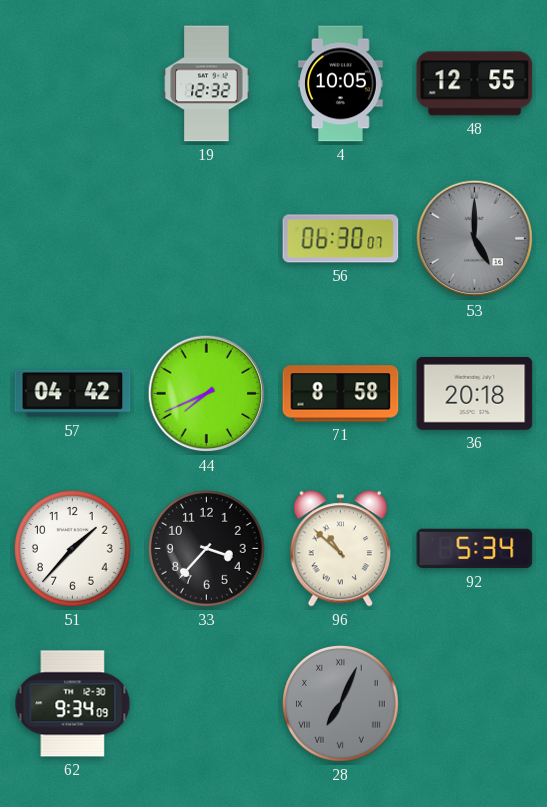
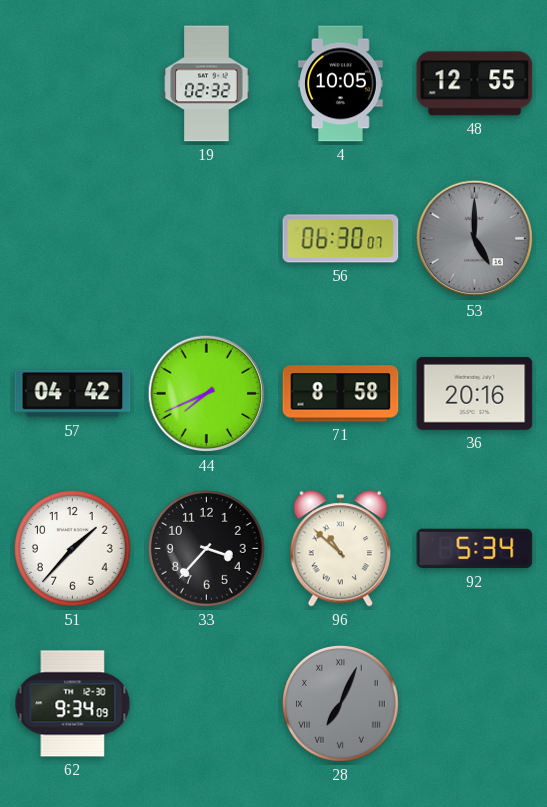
19: 12:32 -> 02:32
36: 20:18 -> 20:16
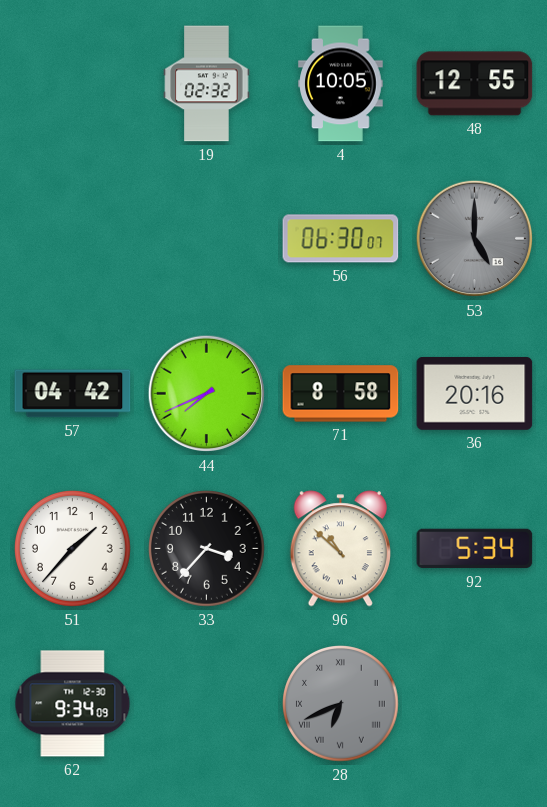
28: 7:04 -> 6:41
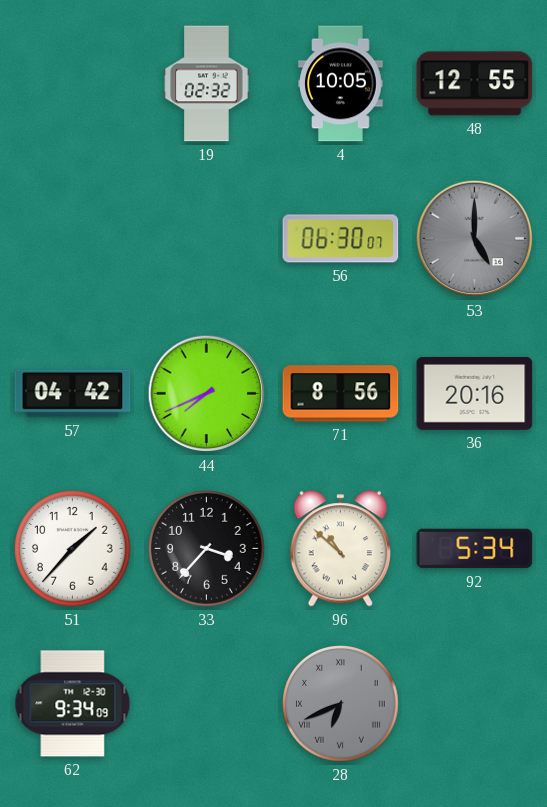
71: 8:58 -> 8:56
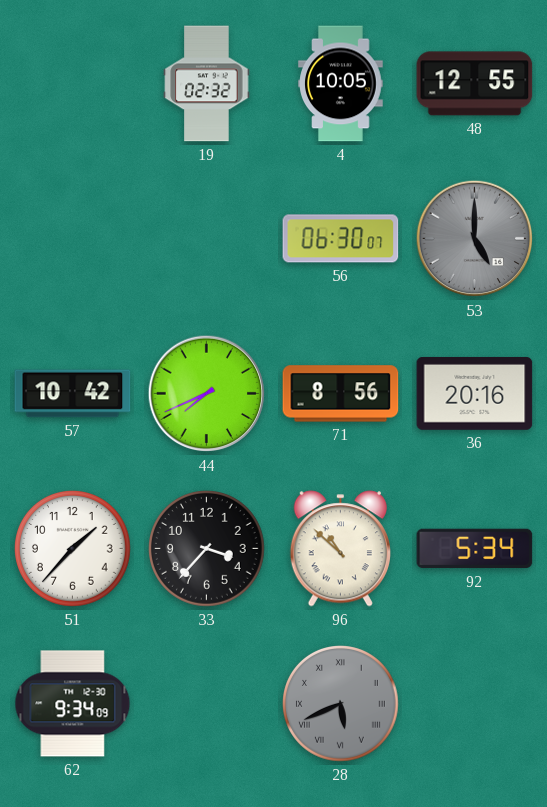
57: 04:42 -> 10:42
28: 6:41 -> 5:41
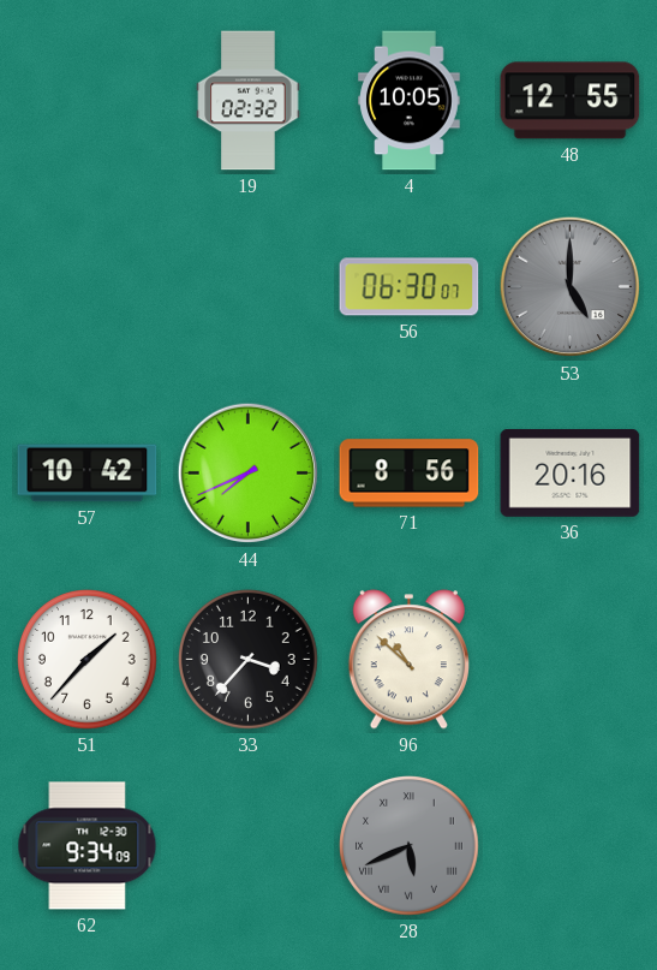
92: 5:34 -> none
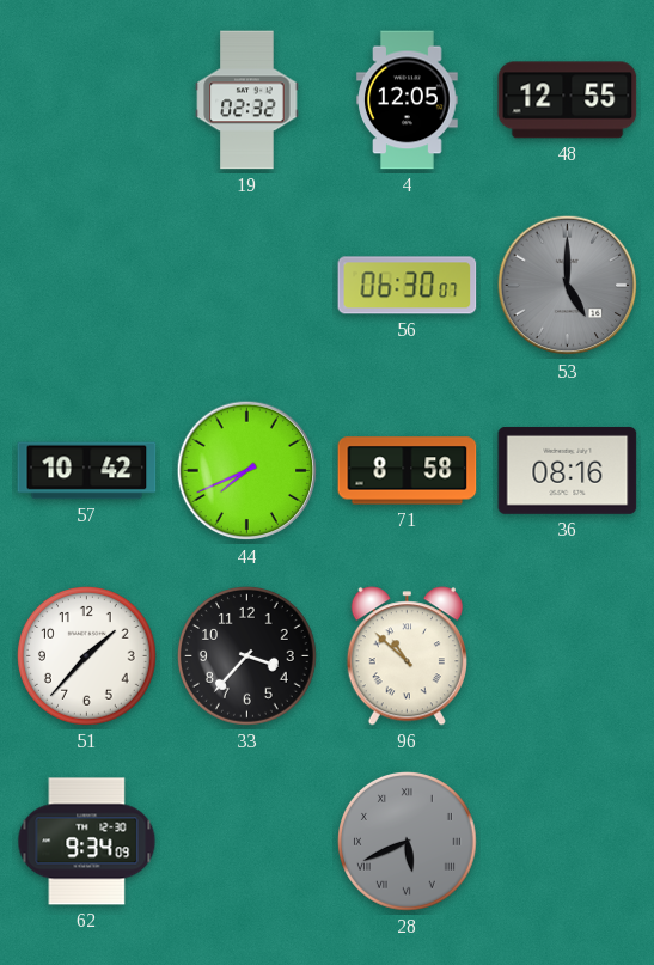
4: 10:05 -> 12:05
71: 8:56 -> 8:58
36: 20:16 -> 08:16
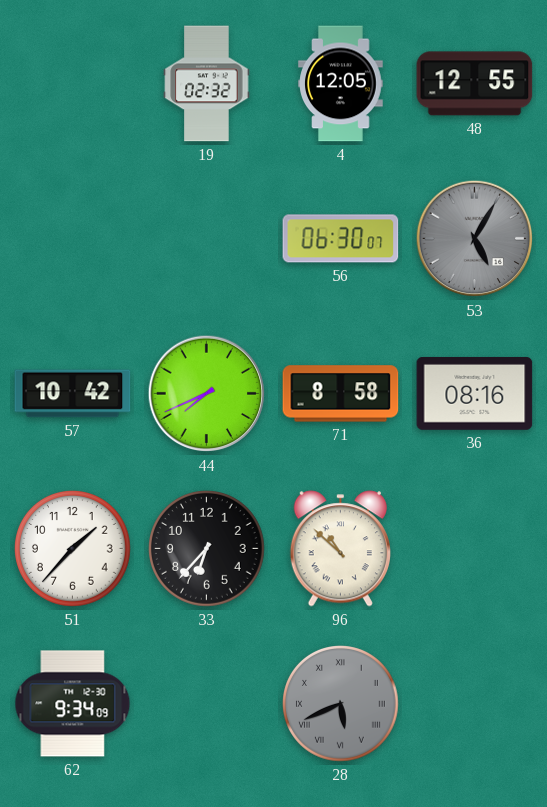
53: 5:00 -> 5:05
33: 3:37 -> 6:37
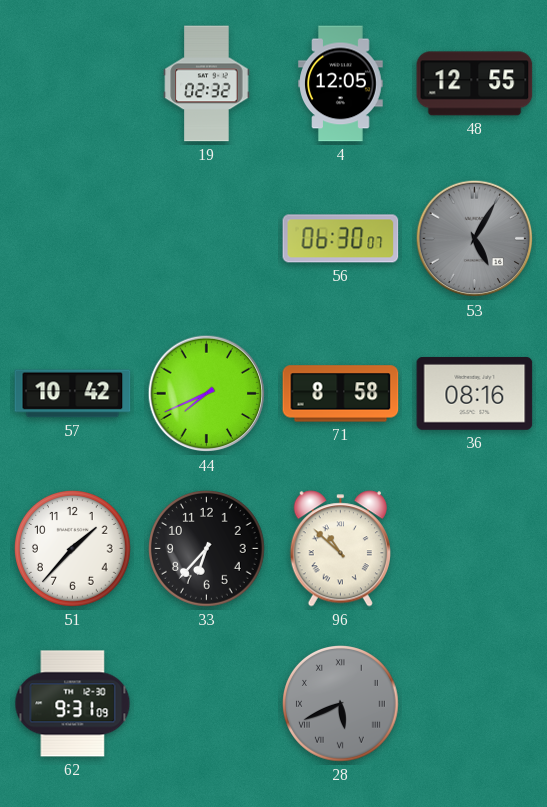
62: 9:34 -> 9:31
